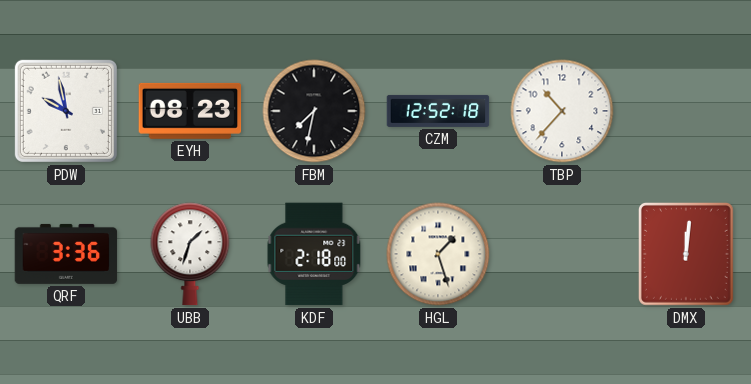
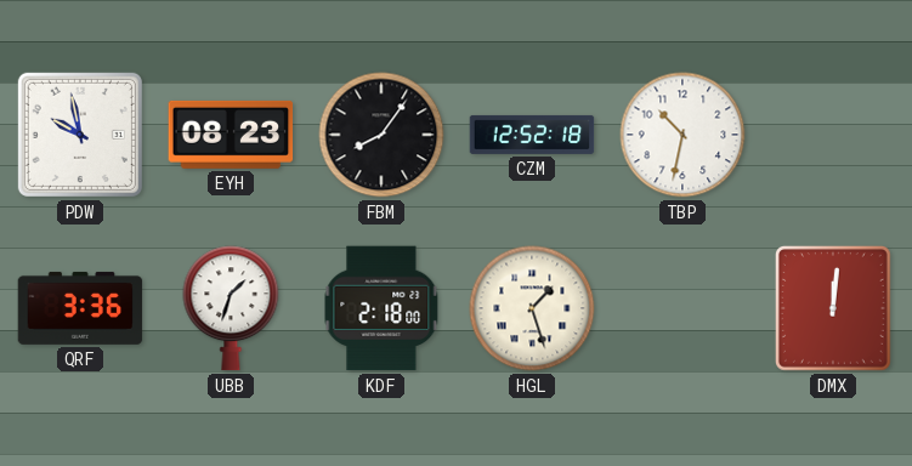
FBM: 7:32 -> 8:06
TBP: 10:37 -> 10:32
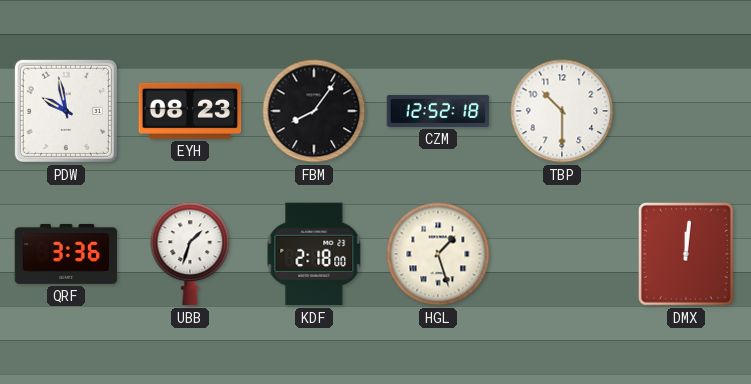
TBP: 10:32 -> 10:30
